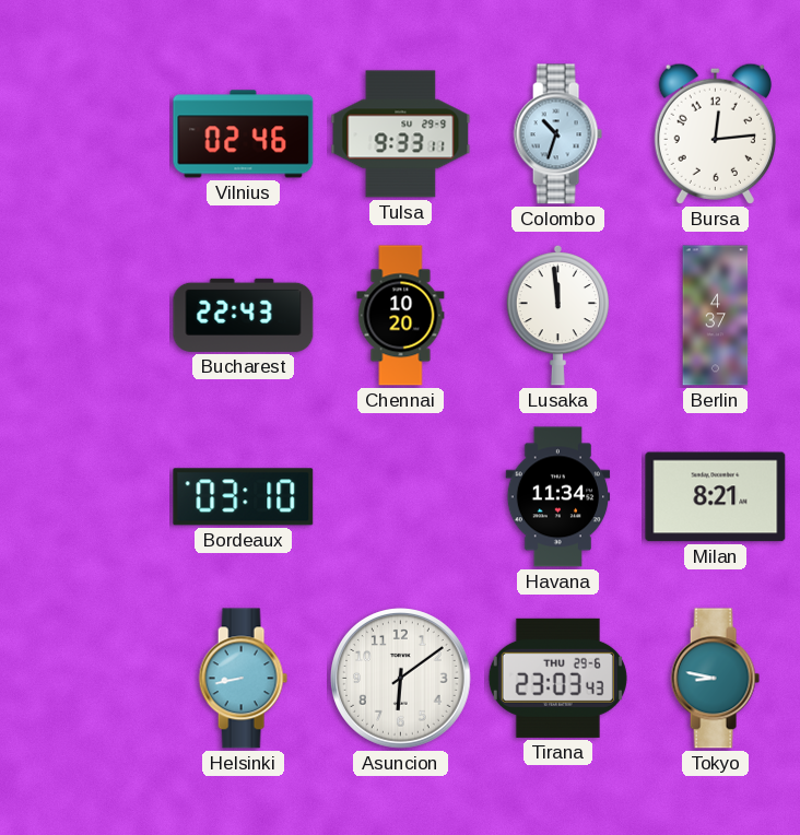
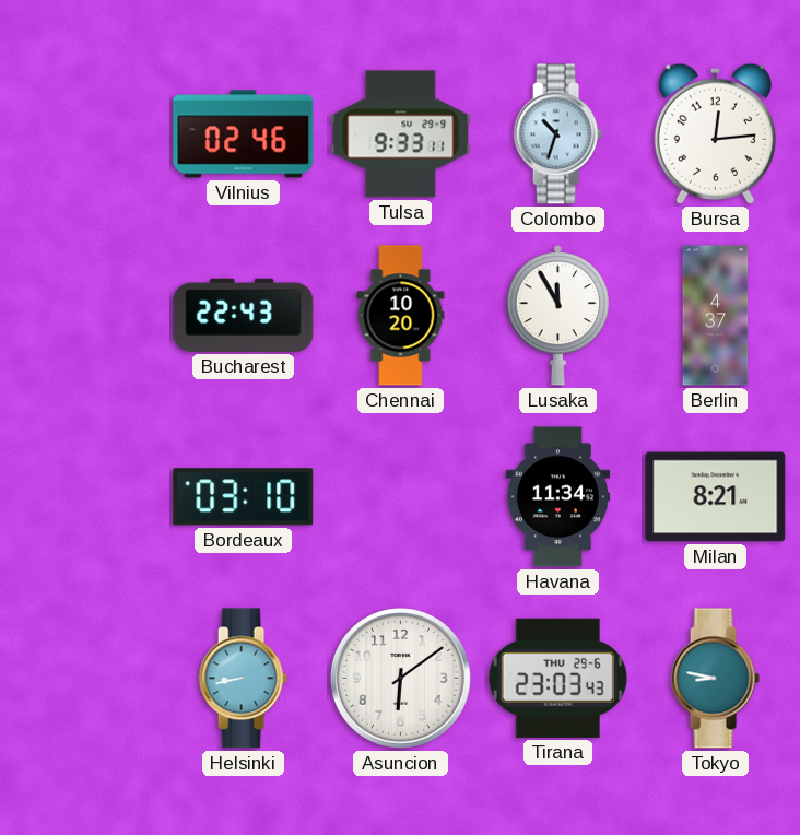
Lusaka: 11:59 -> 11:55
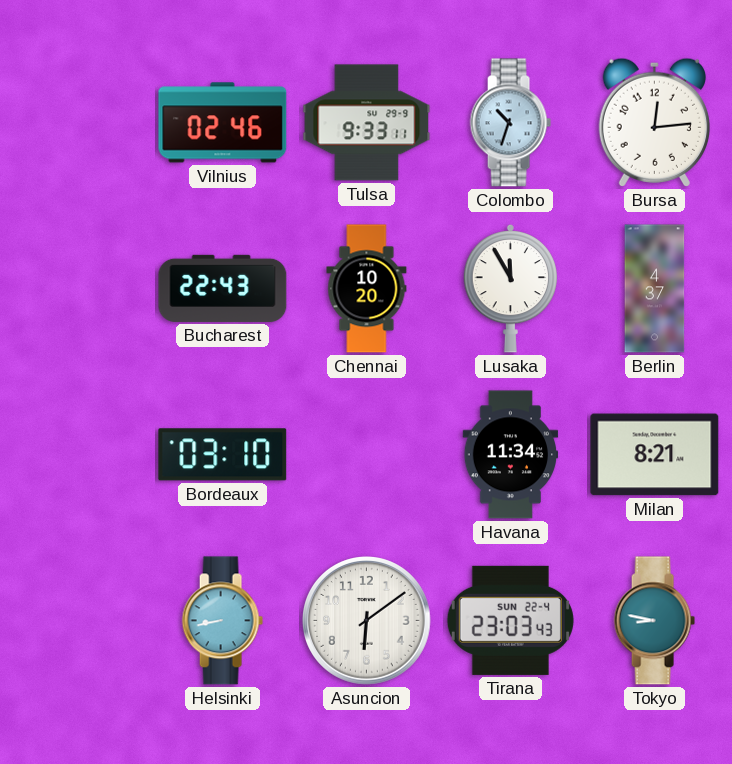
Tirana date: THU 29-6 -> SUN 22-4
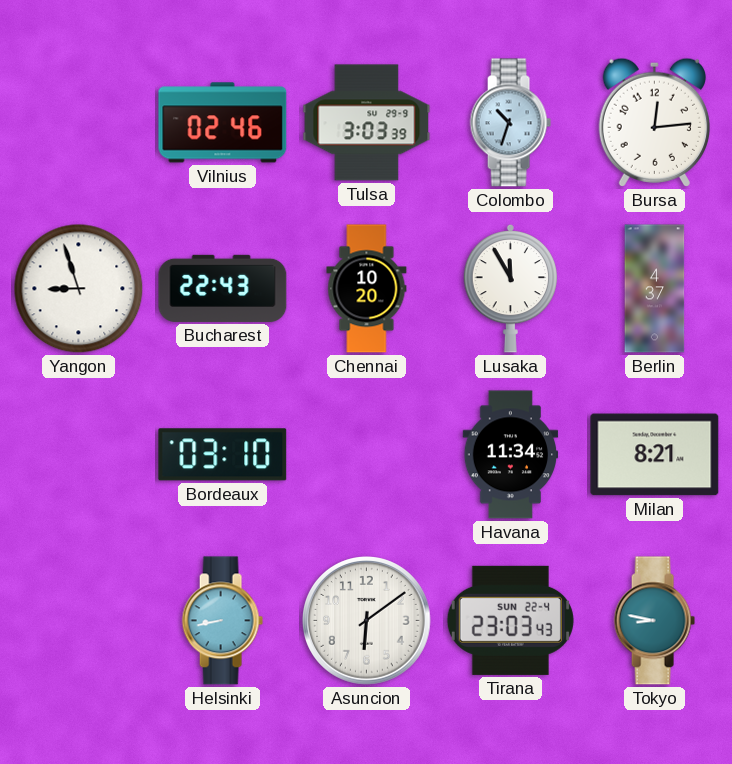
Tulsa: 9:33 -> 3:03
Yangon: none -> 8:57
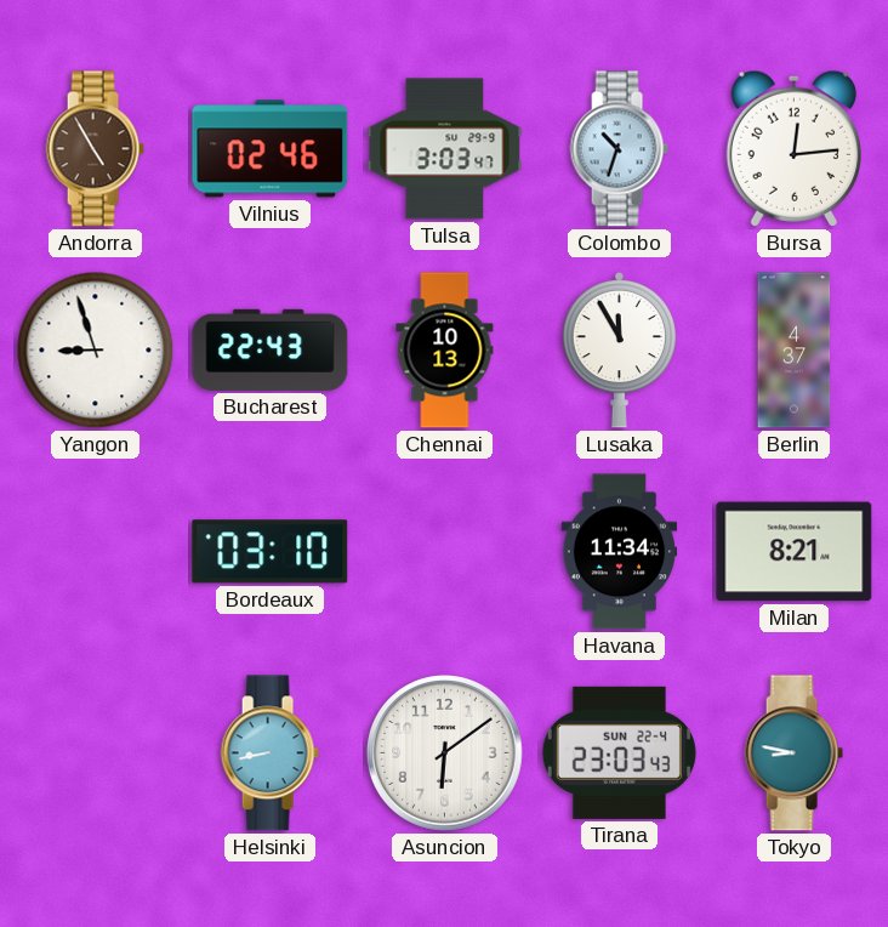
Andorra: none -> 4:55
Tulsa: 3:03:39 -> 3:03:47
Chennai: 10:20 -> 10:13
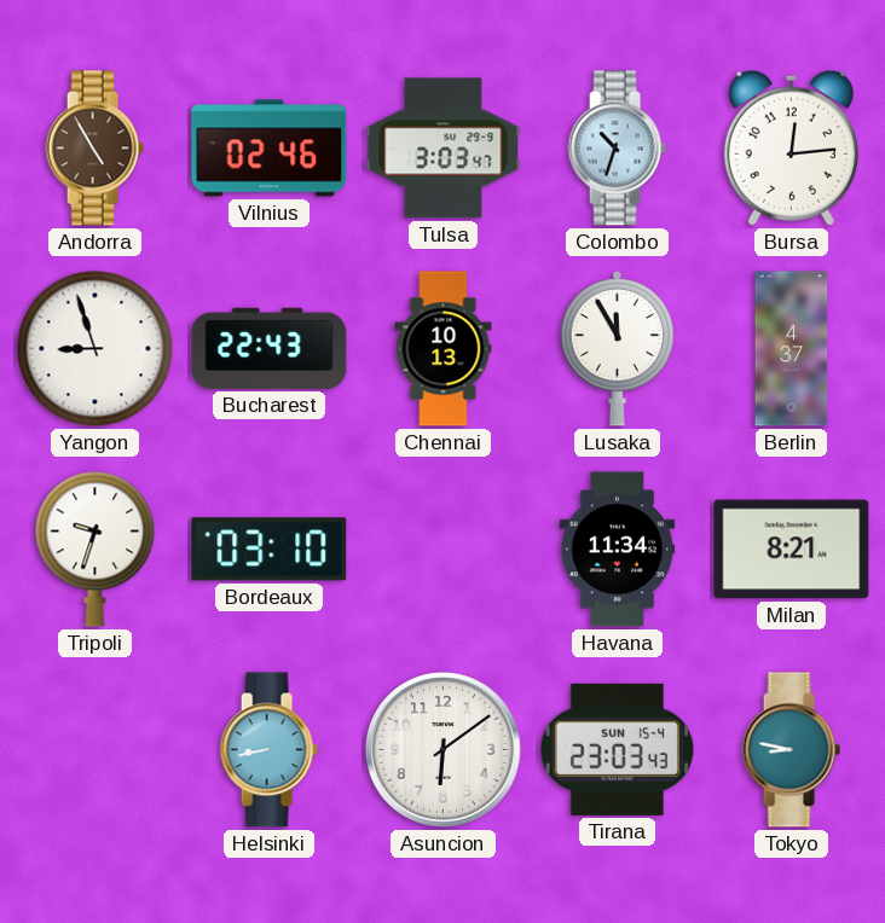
Tripoli: none -> 9:33
Tirana date: SUN 22-4 -> SUN 15-4
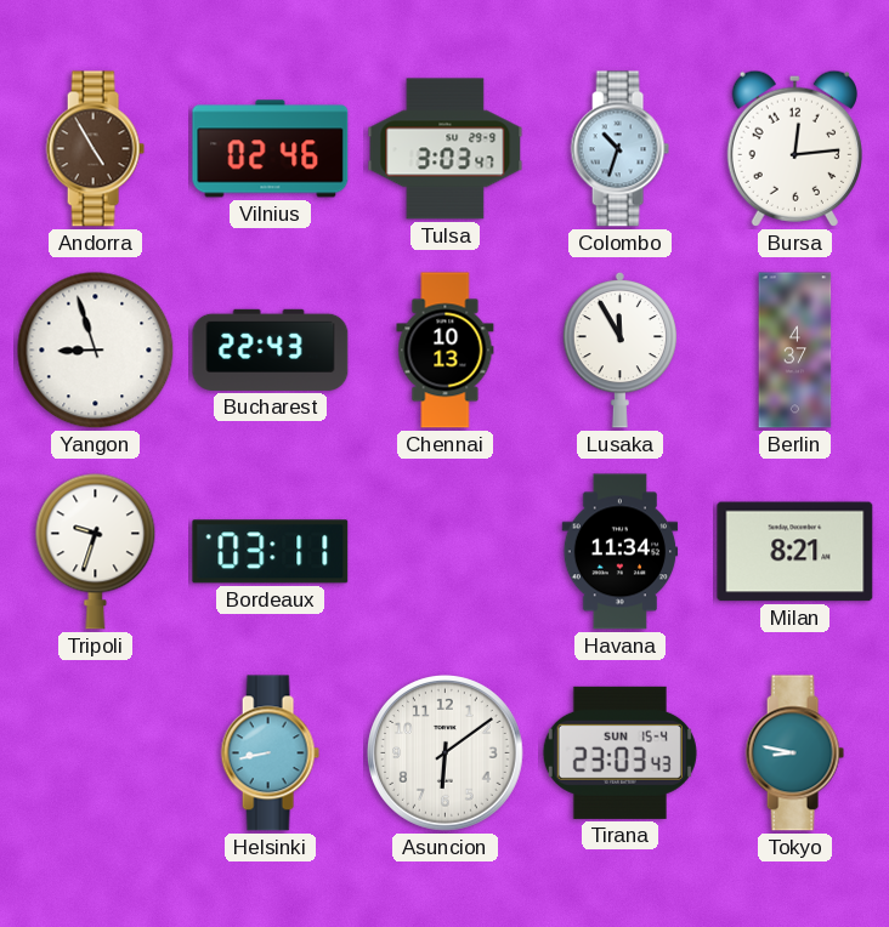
Bordeaux: 03:10 -> 03:11
